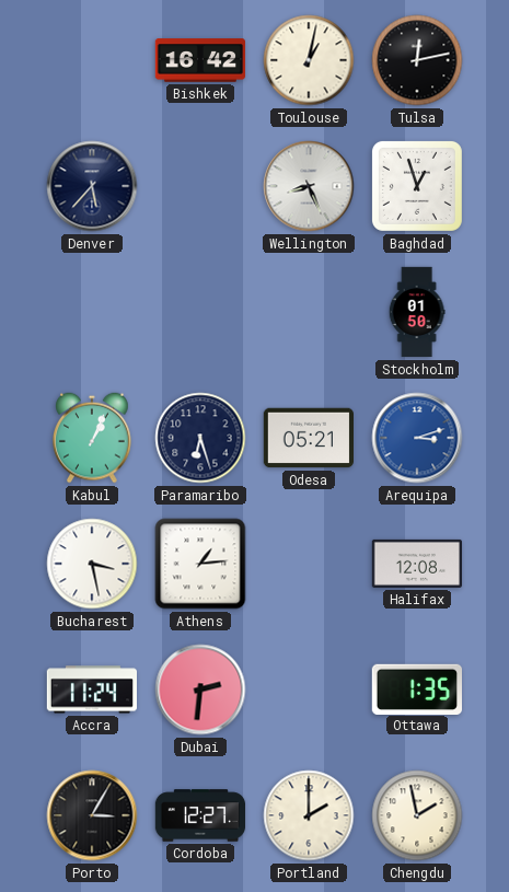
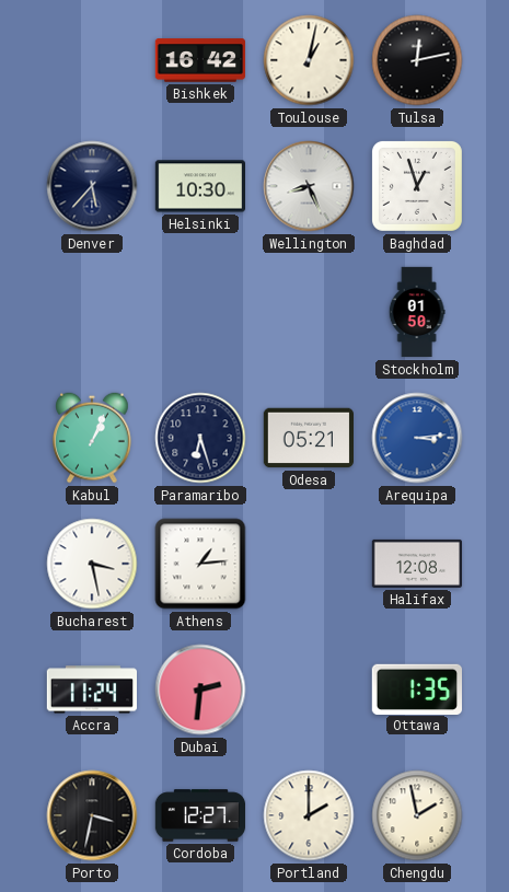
Helsinki: none -> 10:30
Arequipa: 3:12 -> 3:14
Porto: 3:05 -> 3:32
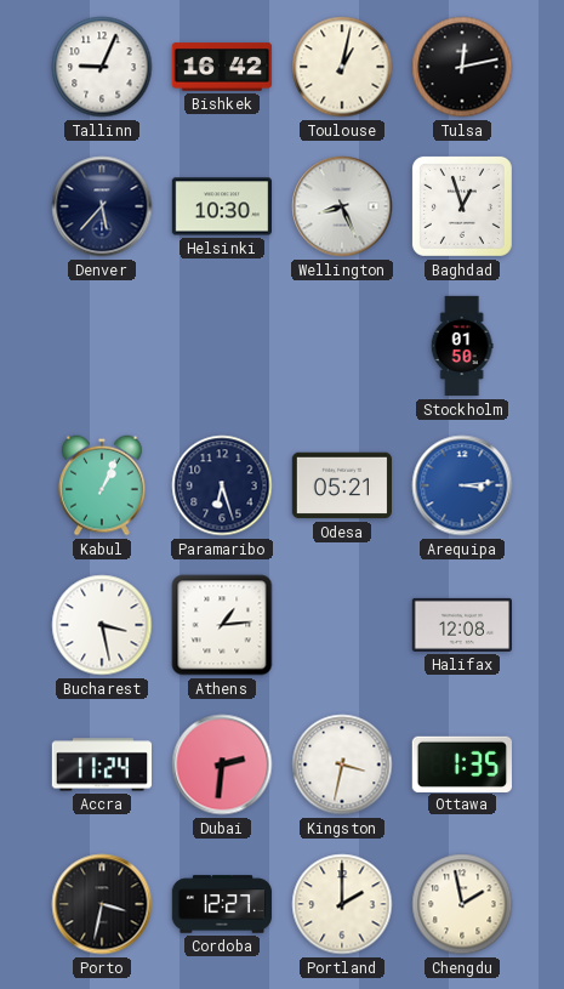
Tallinn: none -> 9:04
Kingston: none -> 3:32
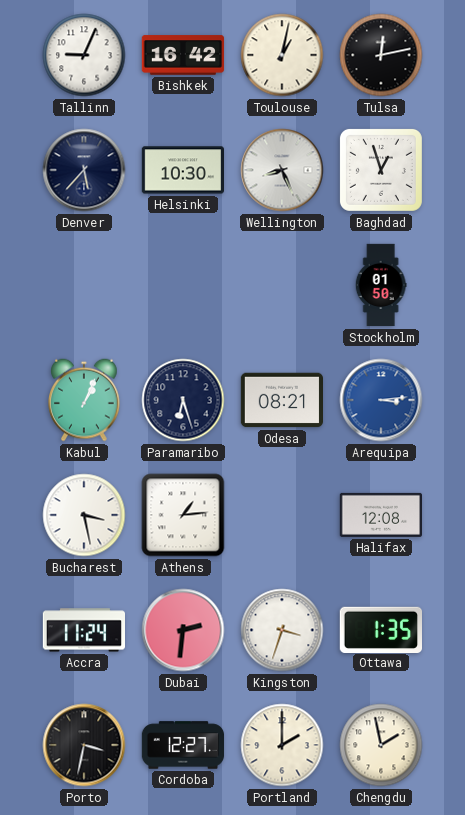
Odesa: 05:21 -> 08:21
Kingston: 3:32 -> 3:33
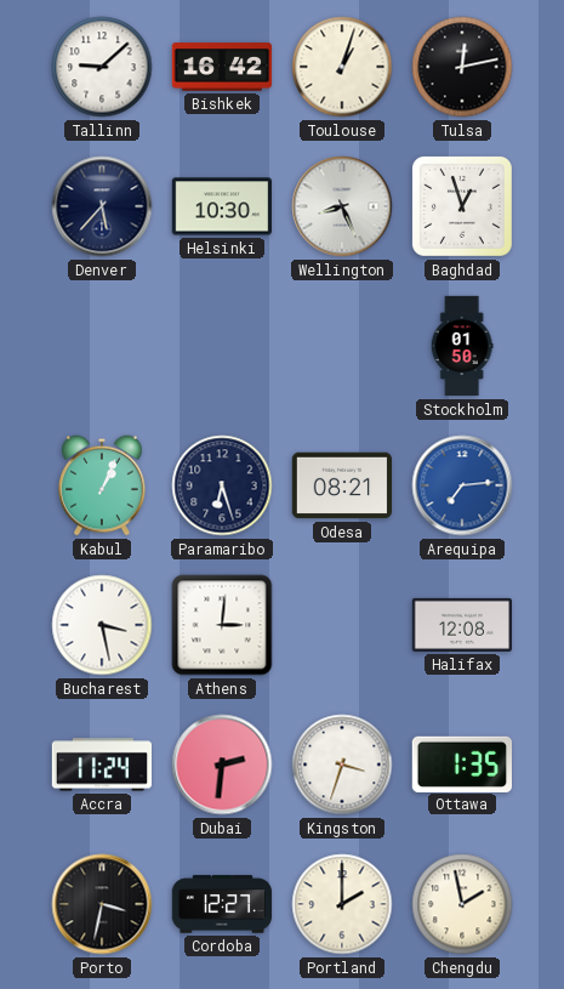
Tallinn: 9:04 -> 9:08
Toulouse: 1:02 -> 1:03
Arequipa: 3:14 -> 7:14
Athens: 1:14 -> 3:01
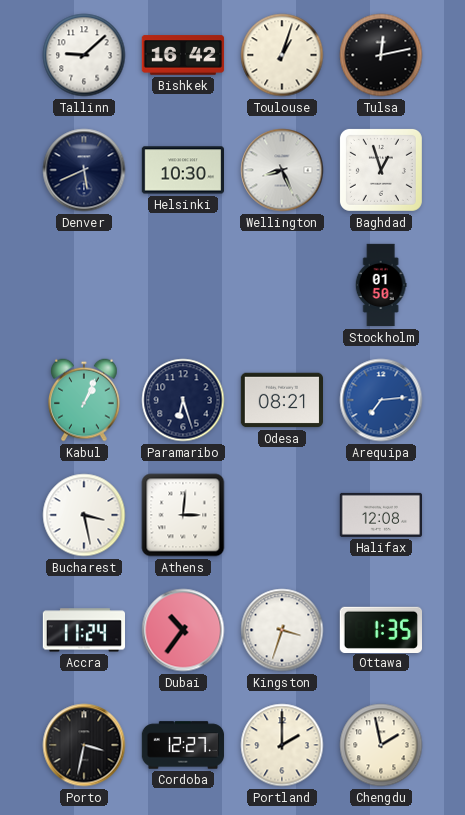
Denver: 5:37 -> 5:41
Dubai: 2:31 -> 10:36
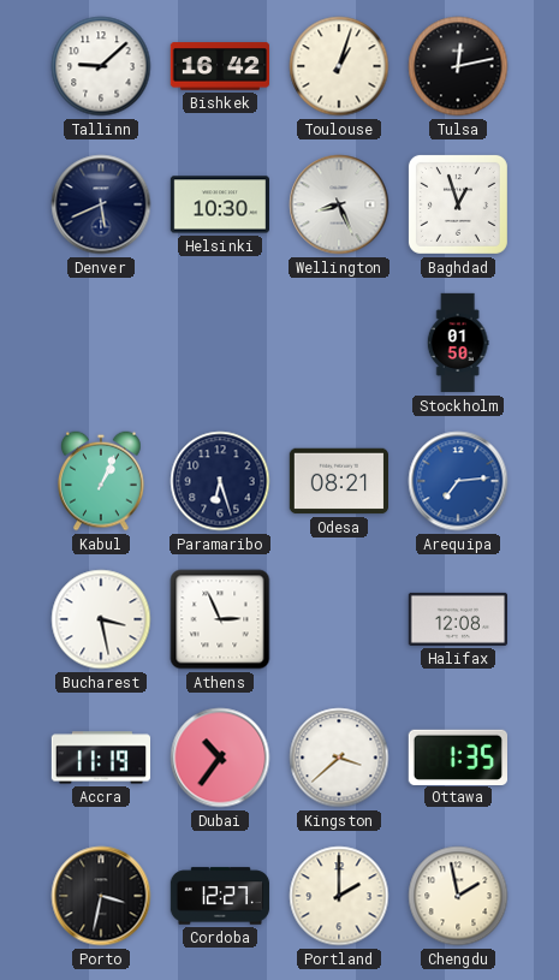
Athens: 3:01 -> 2:56
Accra: 11:24 -> 11:19
Kingston: 3:33 -> 3:38
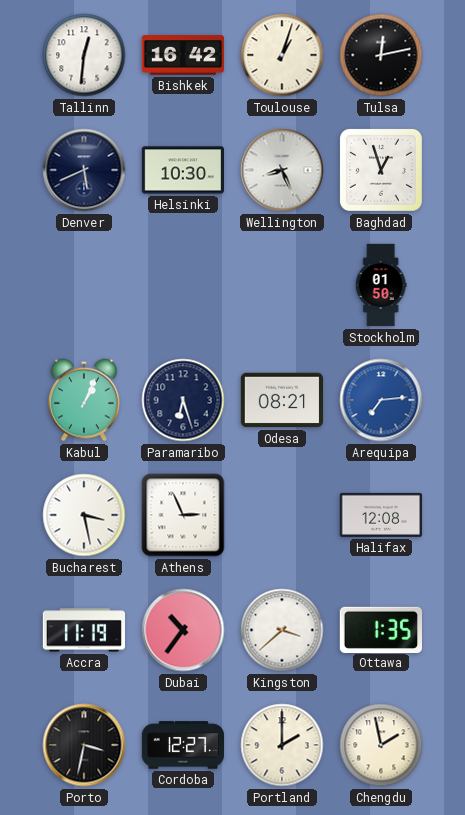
Tallinn: 9:08 -> 12:31
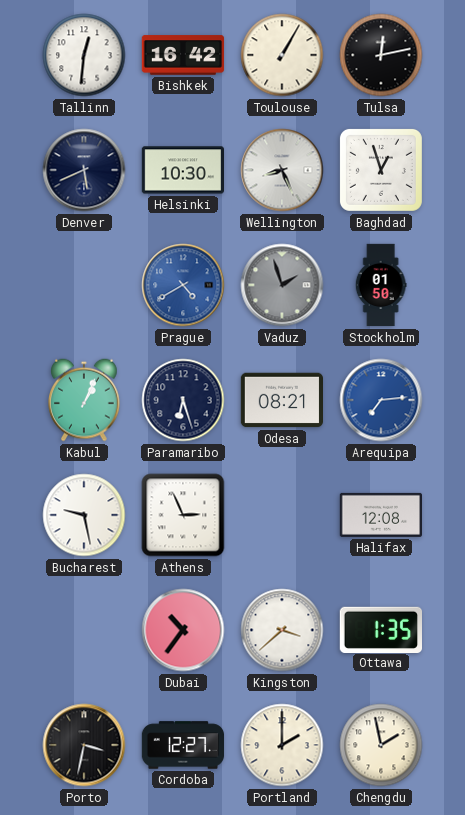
Toulouse: 1:03 -> 1:05
Prague: none -> 4:40
Vaduz: none -> 1:57
Bucharest: 3:28 -> 9:28
Accra: 11:19 -> none
